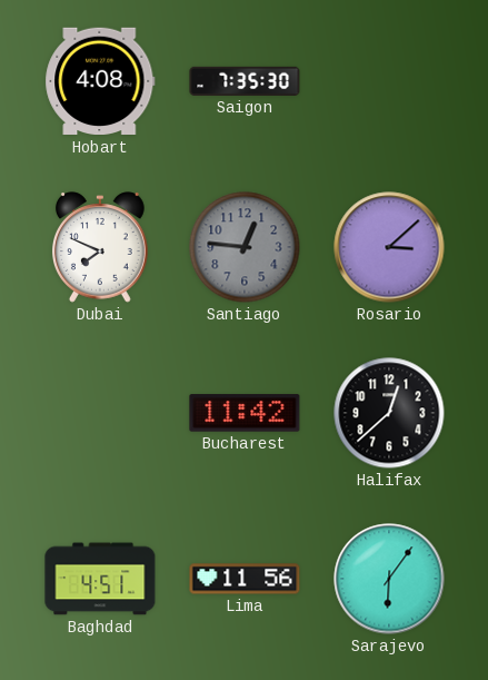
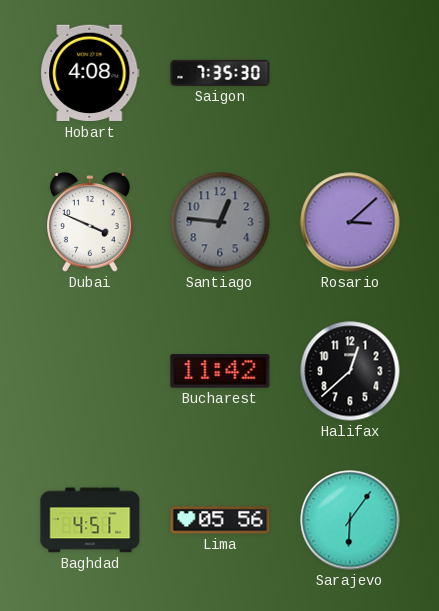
Dubai: 7:49 -> 3:49
Lima: 11:56 -> 05:56
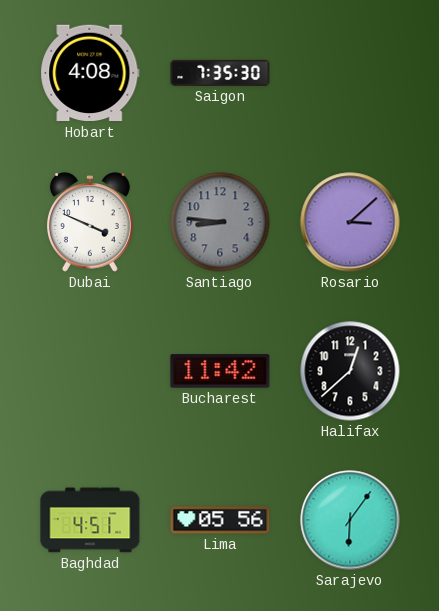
Santiago: 12:46 -> 8:46
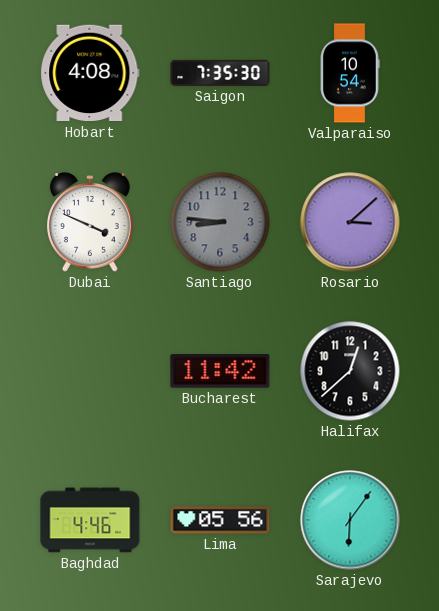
Valparaiso: none -> 10:54
Baghdad: 4:51 -> 4:46
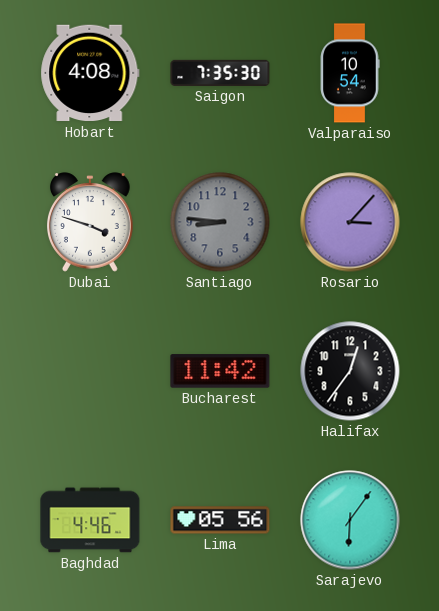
Dubai: 3:49 -> 3:48
Rosario: 3:08 -> 3:07
Halifax: 12:38 -> 12:36
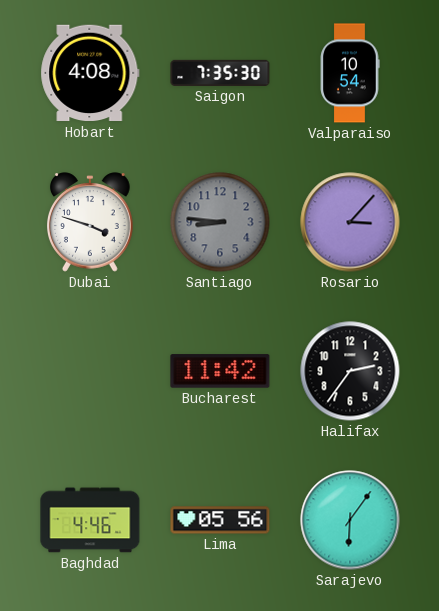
Halifax: 12:36 -> 2:36
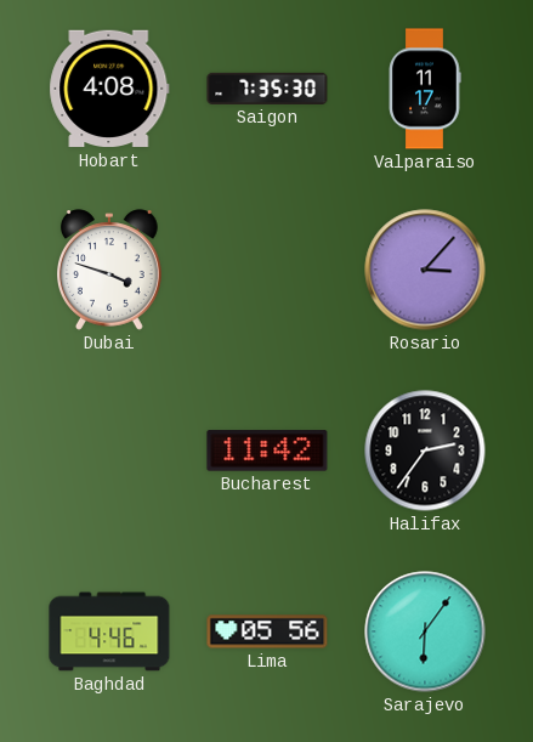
Valparaiso: 10:54 -> 11:17
Santiago: 8:46 -> none
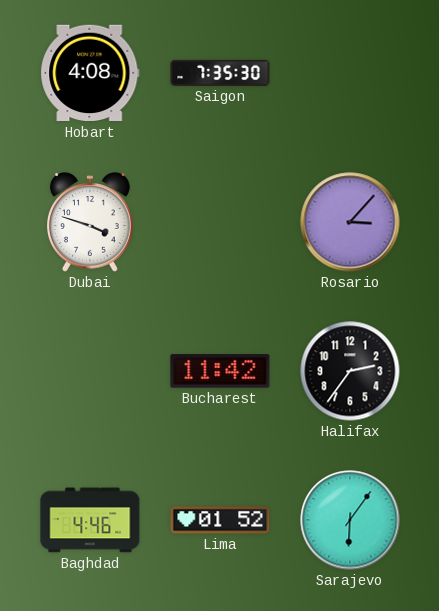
Valparaiso: 11:17 -> none
Lima: 05:56 -> 01:52
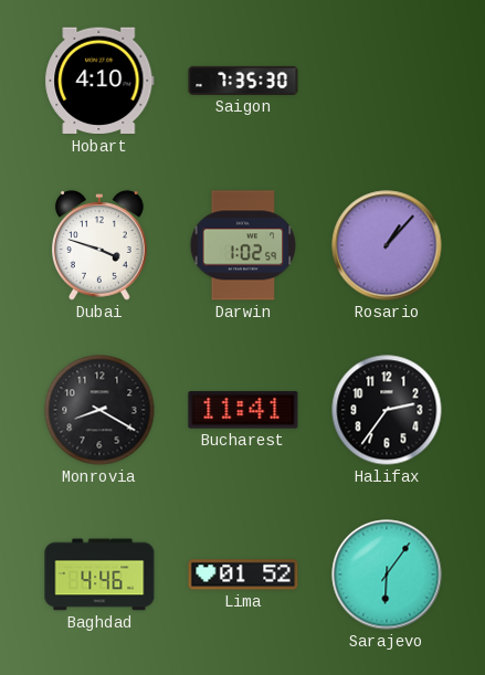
Hobart: 4:08 -> 4:10
Darwin: none -> 1:02
Rosario: 3:07 -> 1:07
Monrovia: none -> 8:20
Bucharest: 11:42 -> 11:41
